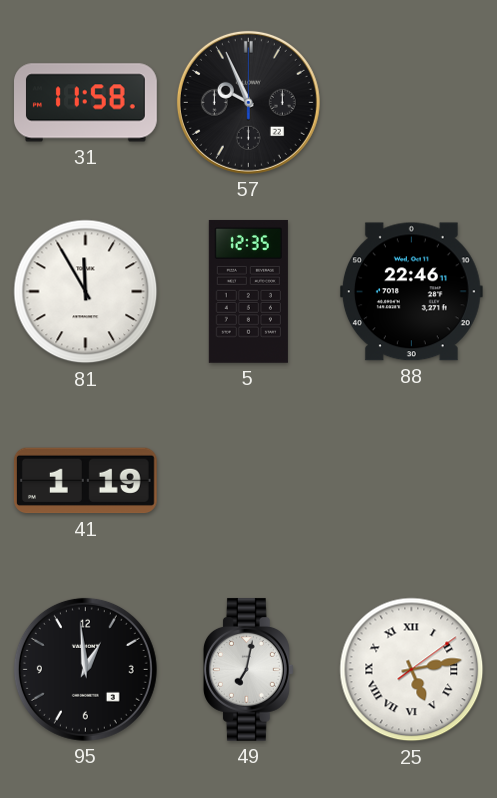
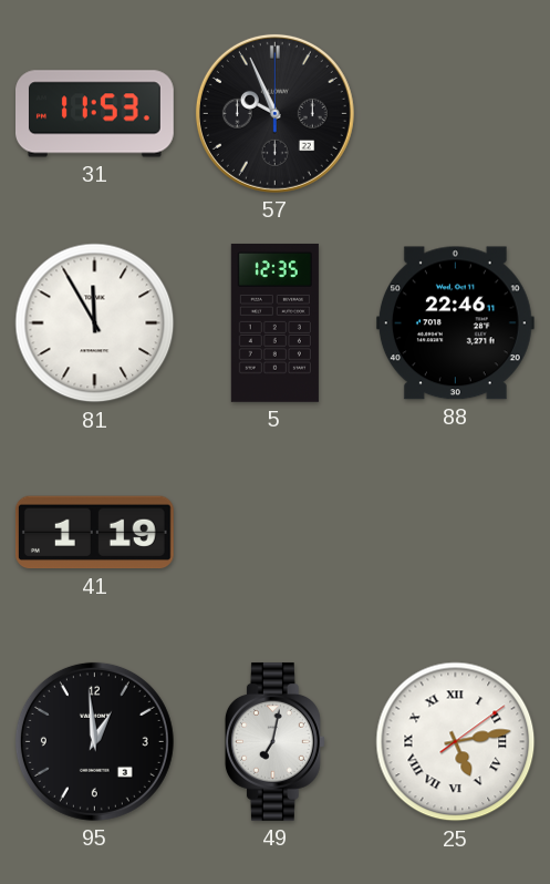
31: 11:58 -> 11:53
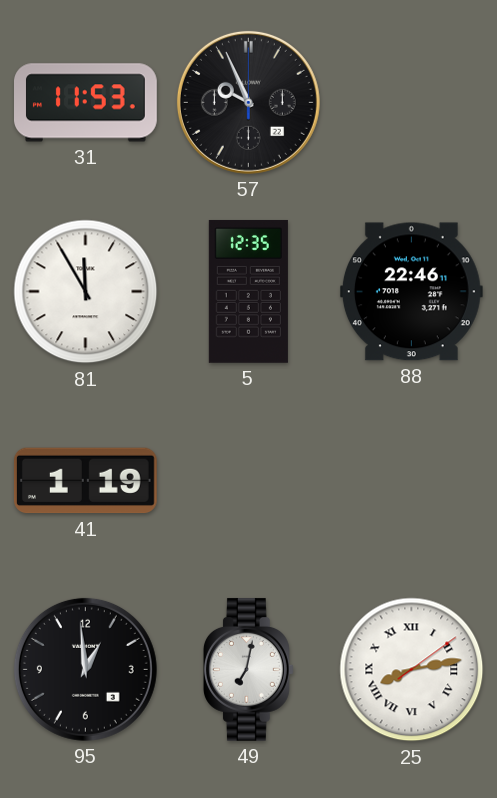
25: 5:13 -> 8:13
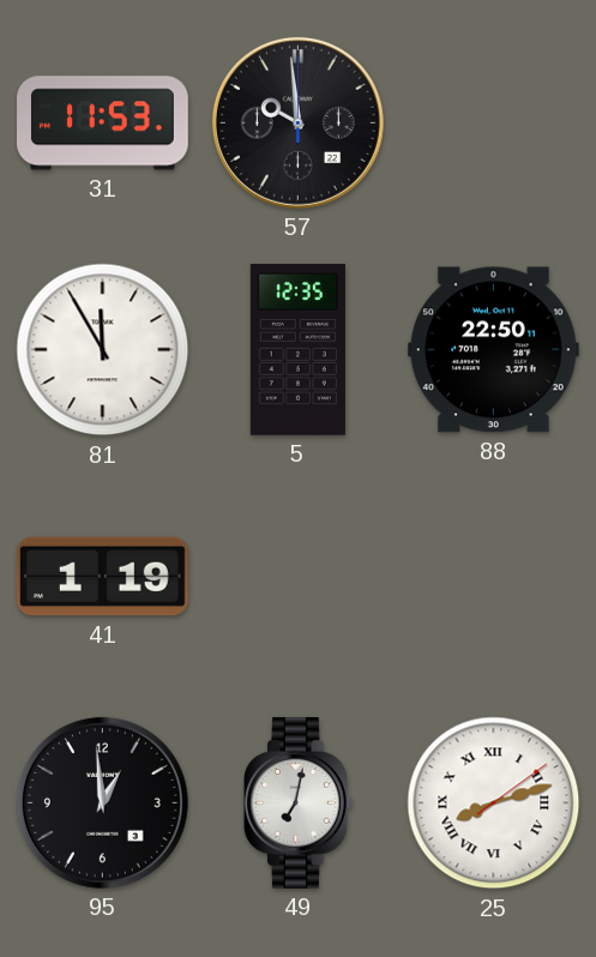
57: 9:56 -> 9:59
88: 22:46 -> 22:50
25: 8:13 -> 8:12
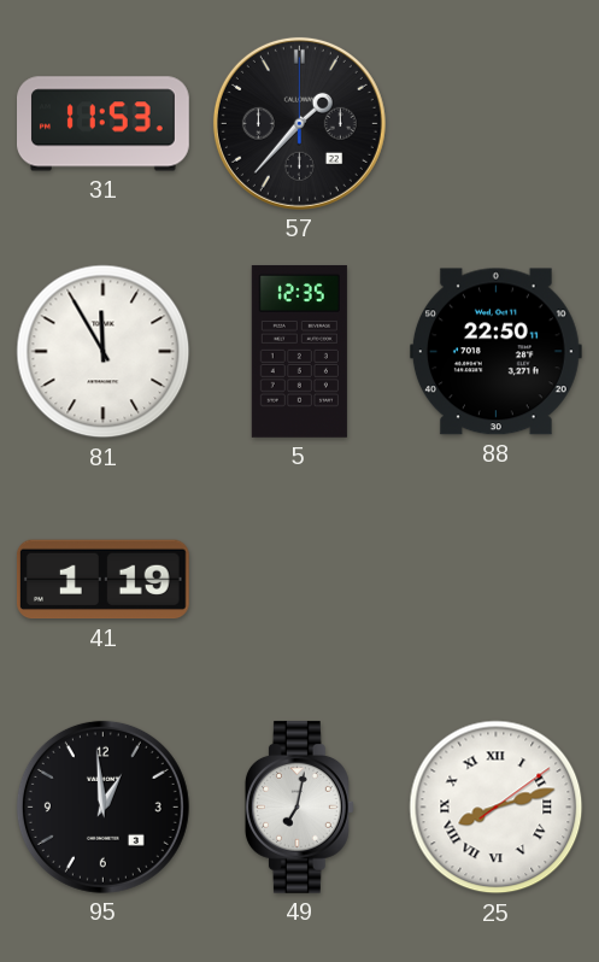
57: 9:59 -> 1:37
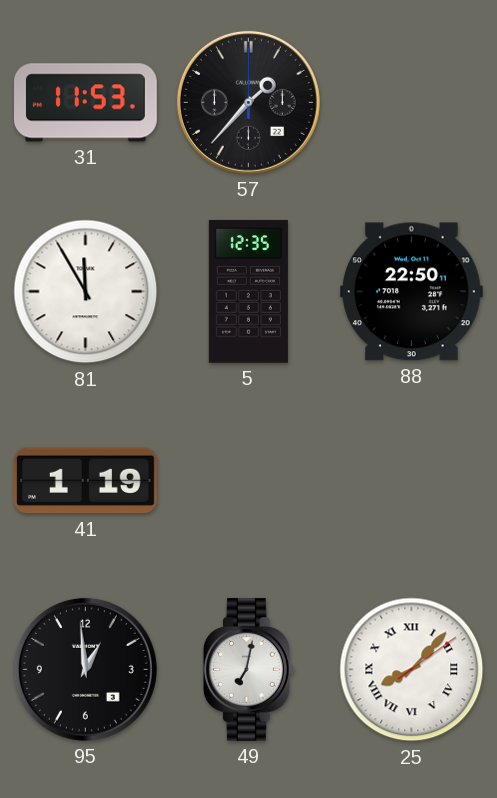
25: 8:12 -> 8:07
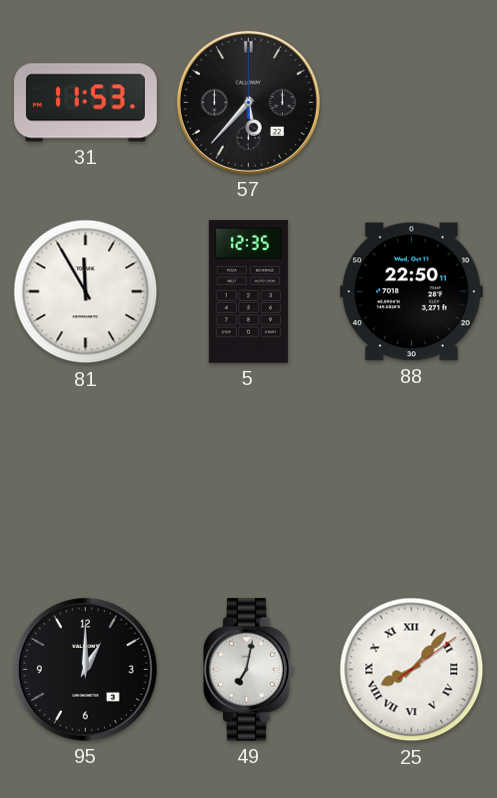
57: 1:37 -> 5:37
41: 1:19 -> none
95: 12:59 -> 1:00
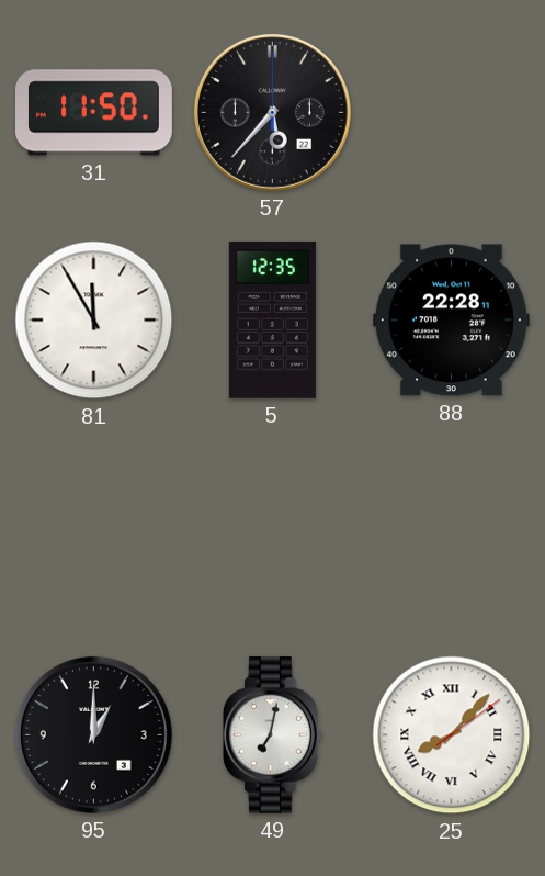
31: 11:53 -> 11:50
88: 22:50 -> 22:28
